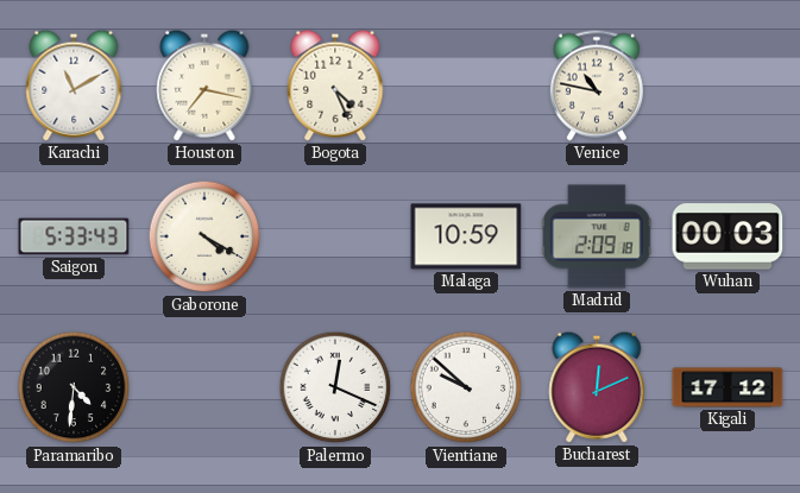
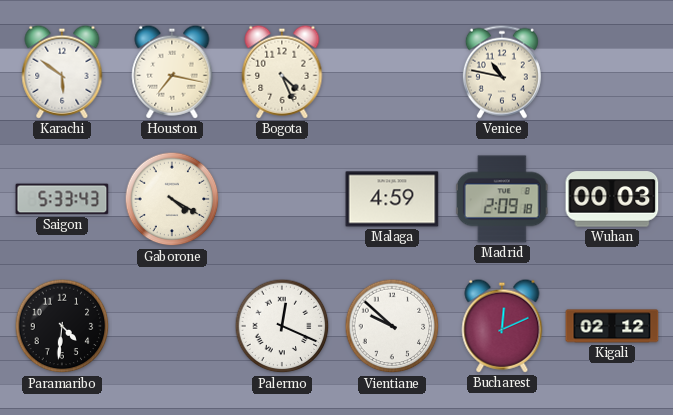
Karachi: 11:10 -> 5:51
Malaga: 10:59 -> 4:59
Kigali: 17:12 -> 02:12
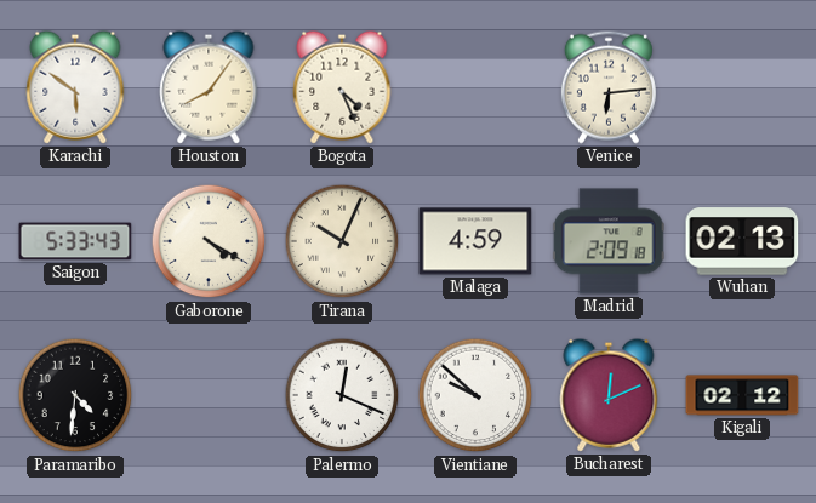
Houston: 7:17 -> 8:06
Venice: 10:47 -> 6:14
Tirana: none -> 10:04
Wuhan: 00:03 -> 02:13
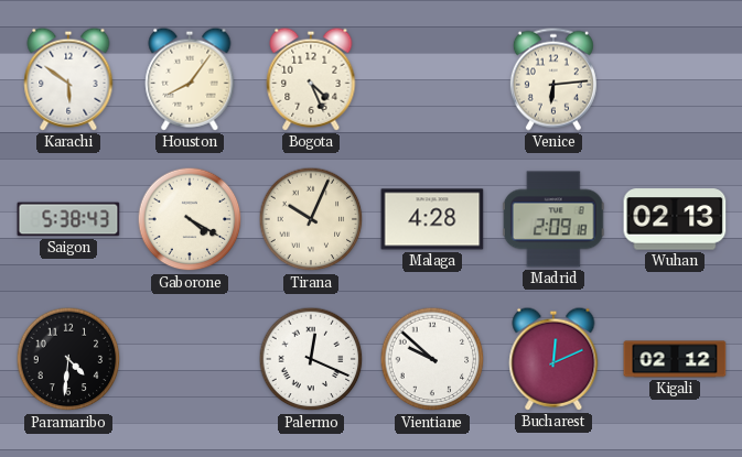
Saigon: 5:33 -> 5:38
Malaga: 4:59 -> 4:28
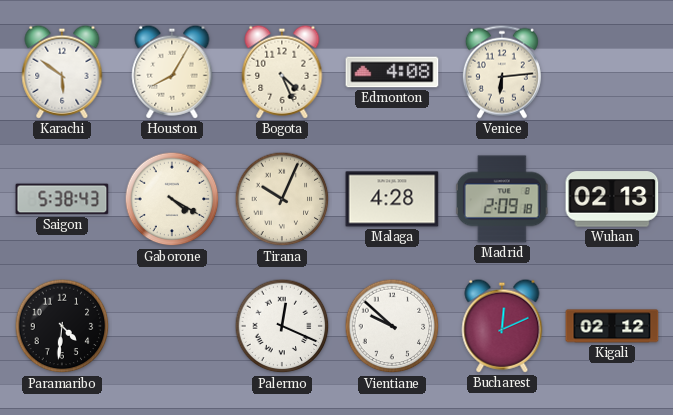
Houston: 8:06 -> 8:05
Edmonton: none -> 4:08
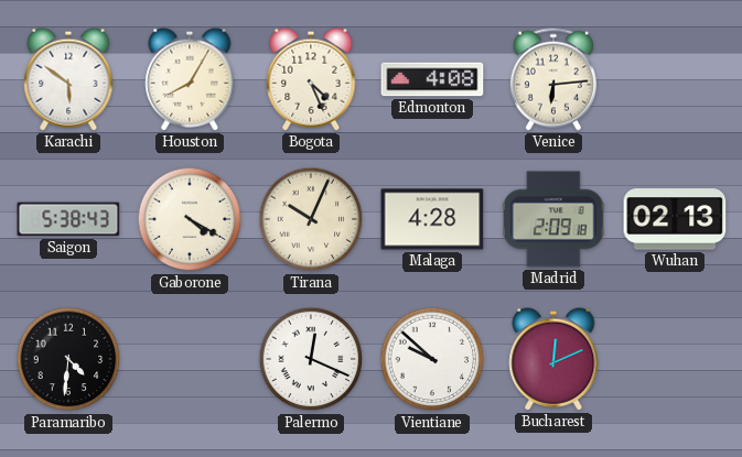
Kigali: 02:12 -> none
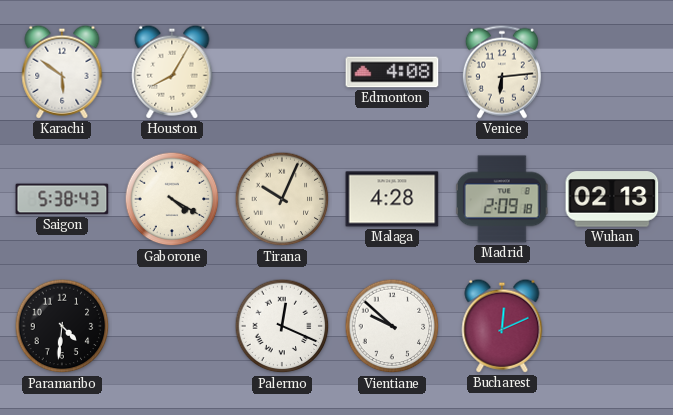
Bogota: 4:26 -> none
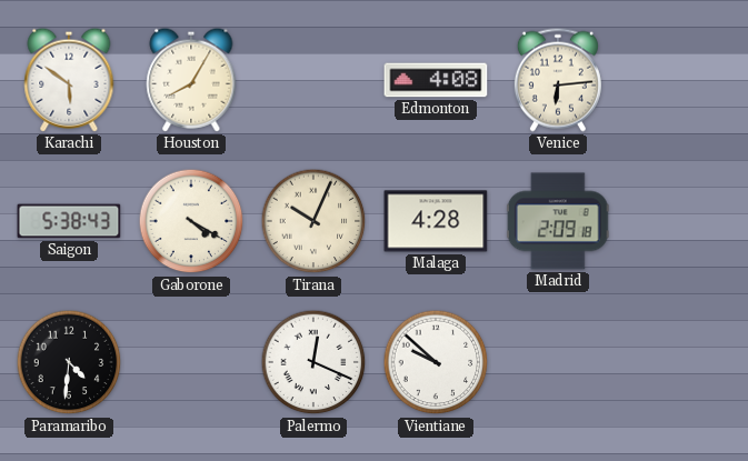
Wuhan: 02:13 -> none
Bucharest: 12:11 -> none
